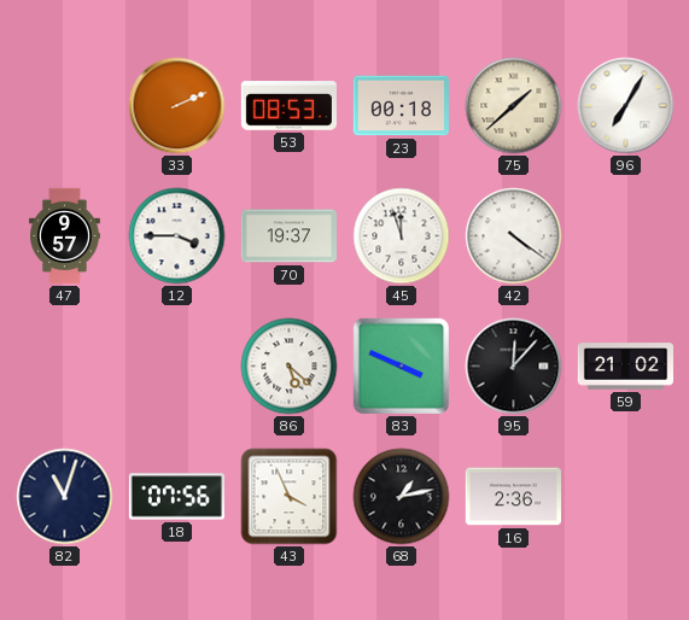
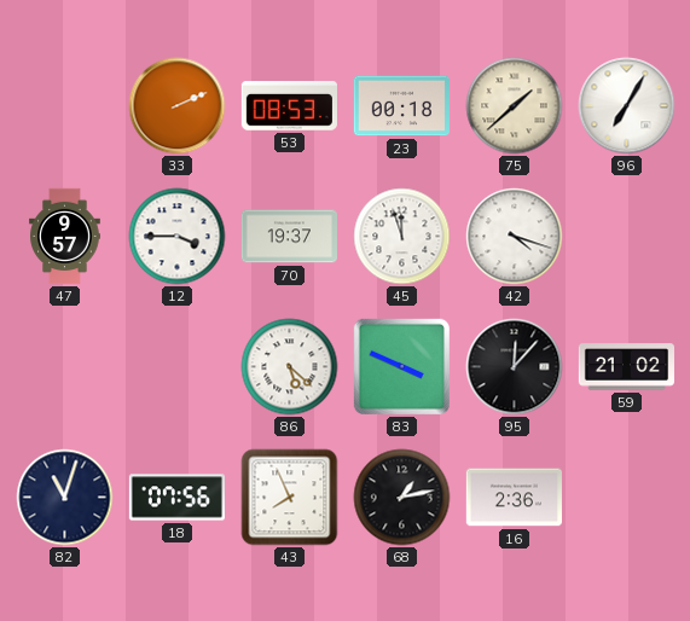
42: 4:21 -> 4:18
43: 3:56 -> 7:56
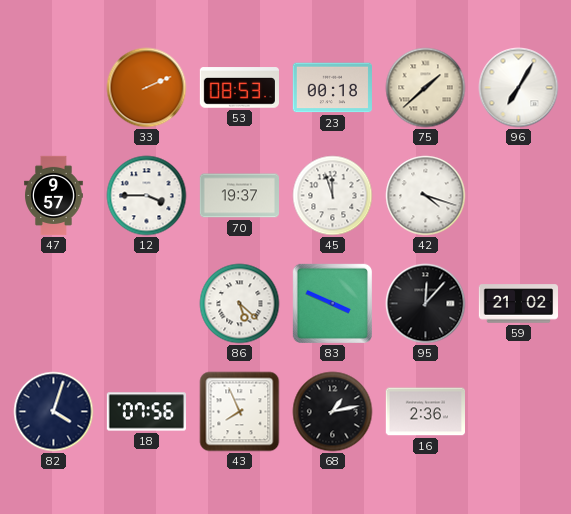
82: 11:03 -> 4:03
